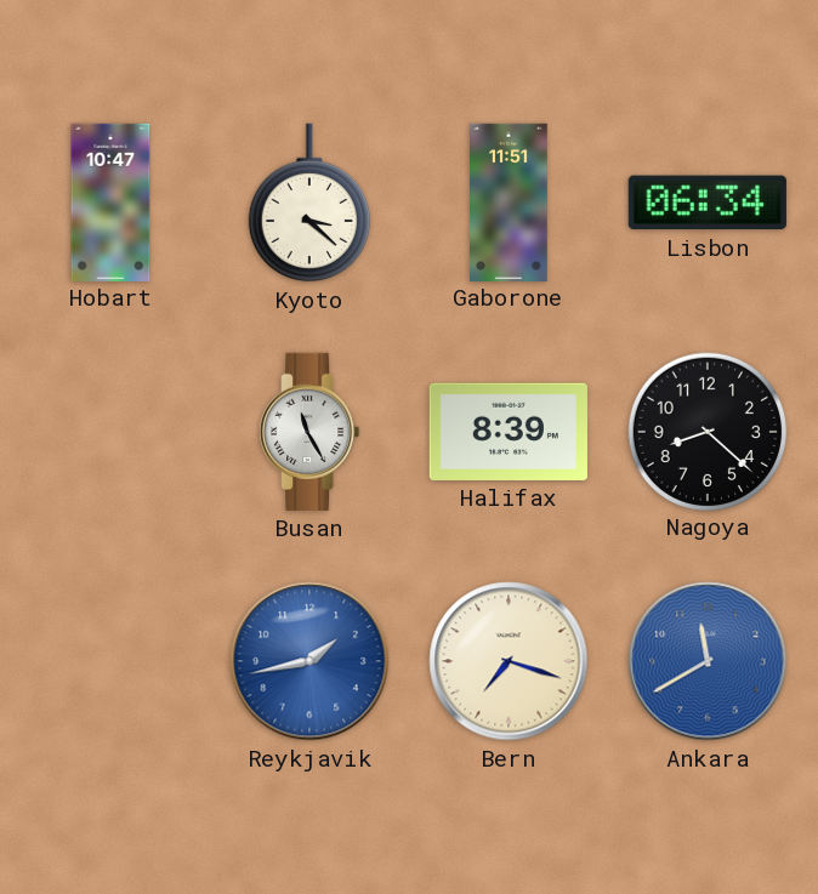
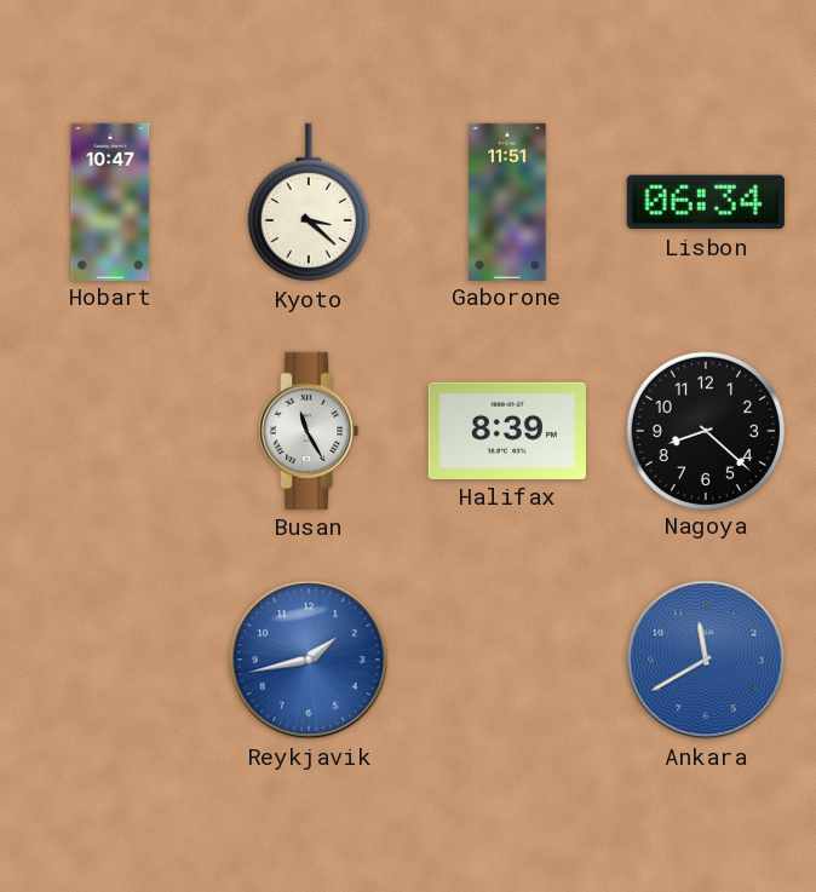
Bern: 7:18 -> none
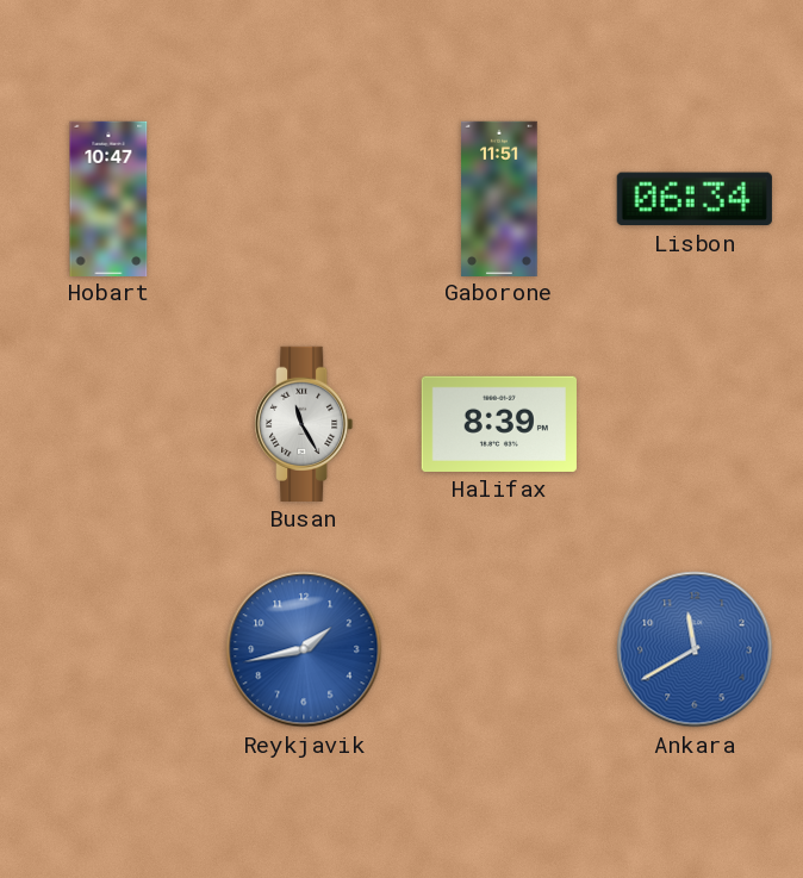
Kyoto: 3:22 -> none
Nagoya: 8:22 -> none
